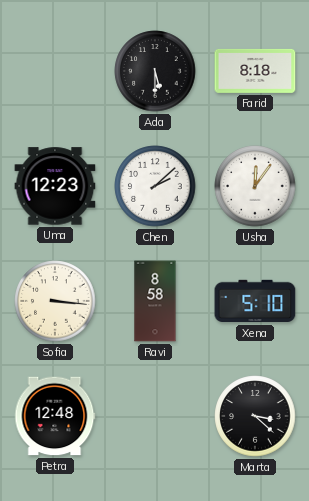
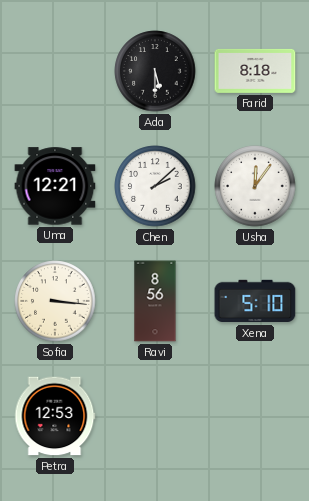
Uma: 12:23 -> 12:21
Ravi: 8:58 -> 8:56
Petra: 12:48 -> 12:53
Marta: 3:22 -> none
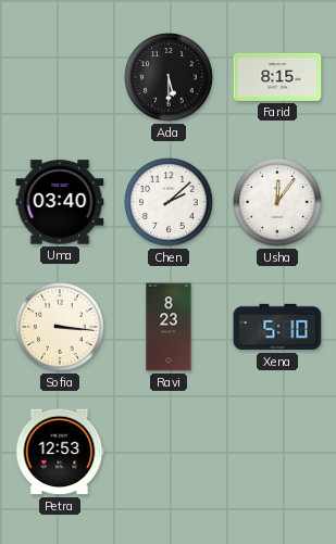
Farid: 8:18 -> 8:15
Uma: 12:21 -> 03:40
Ravi: 8:56 -> 8:23
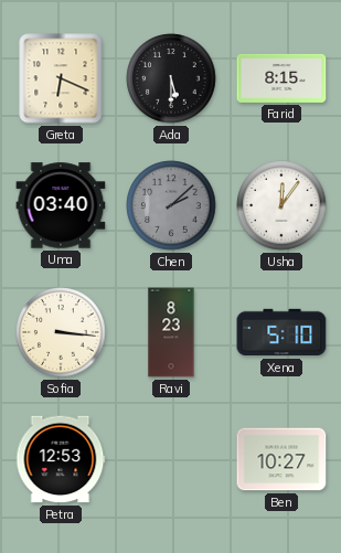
Greta: none -> 6:19
Chen dial: white -> grey
Ben: none -> 10:27
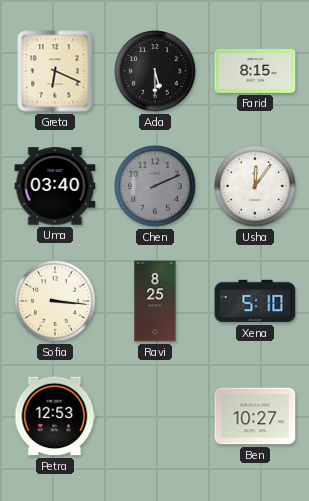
Chen: 2:08 -> 2:11
Ravi: 8:23 -> 8:25
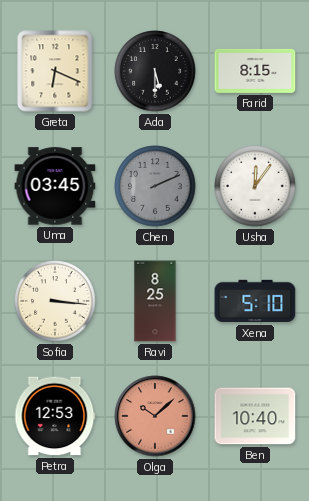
Uma: 03:40 -> 03:45
Olga: none -> 10:08
Ben: 10:27 -> 10:40
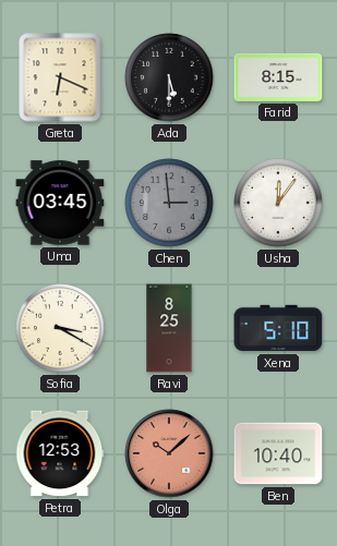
Chen: 2:11 -> 2:59
Sofia: 3:16 -> 3:20
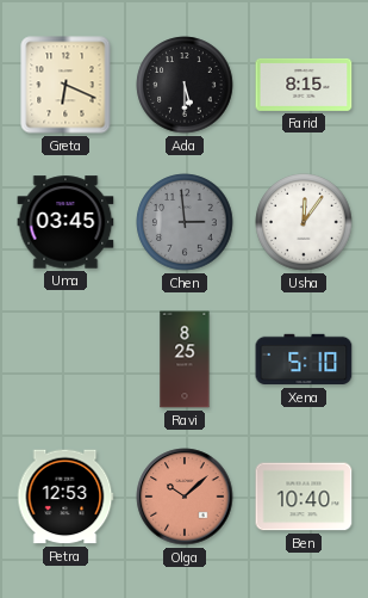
Sofia: 3:20 -> none
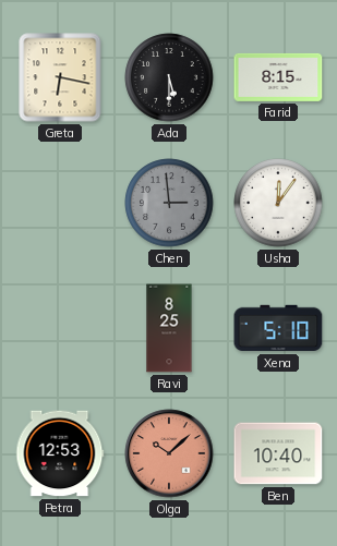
Greta: 6:19 -> 6:17
Uma: 03:45 -> none
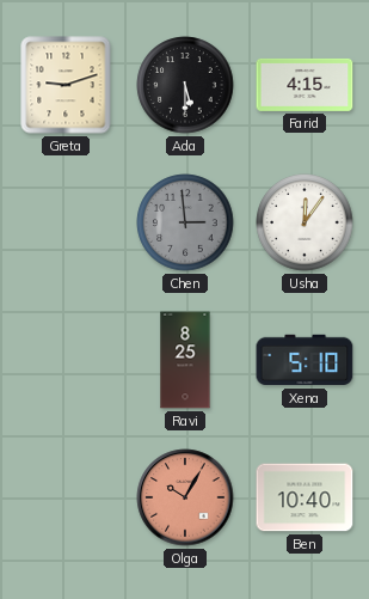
Greta: 6:17 -> 9:12
Farid: 8:15 -> 4:15
Petra: 12:53 -> none
Olga: 10:08 -> 10:05
